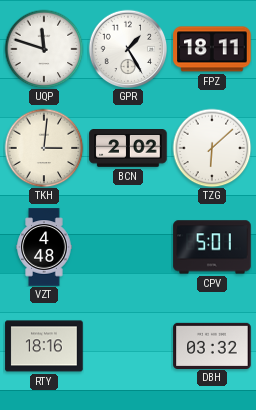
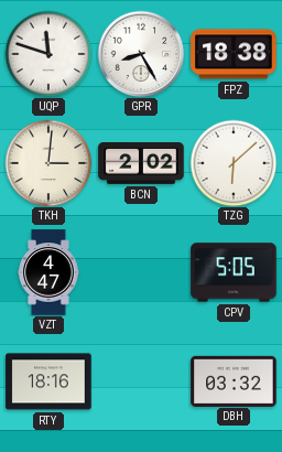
GPR: 1:25 -> 8:25
FPZ: 18:11 -> 18:38
VZT: 4:48 -> 4:47
CPV: 5:01 -> 5:05
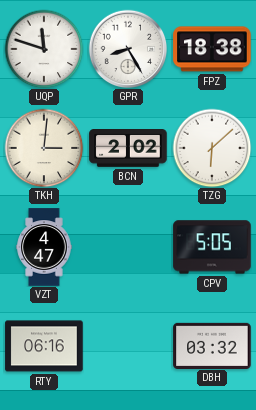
RTY: 18:16 -> 06:16
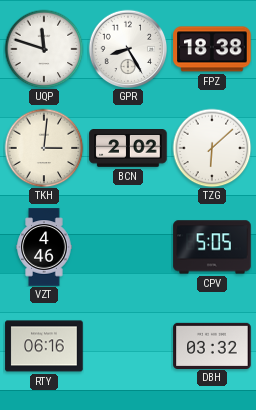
VZT: 4:47 -> 4:46
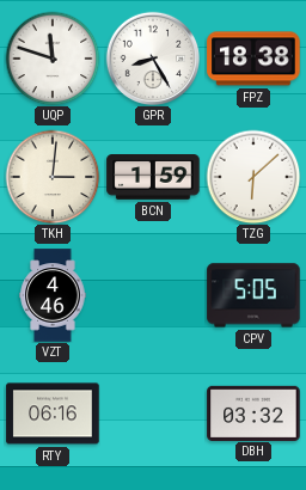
BCN: 2:02 -> 1:59
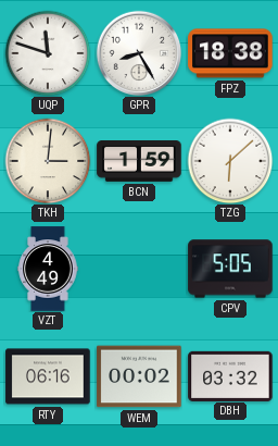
VZT: 4:46 -> 4:49
WEM: none -> 00:02
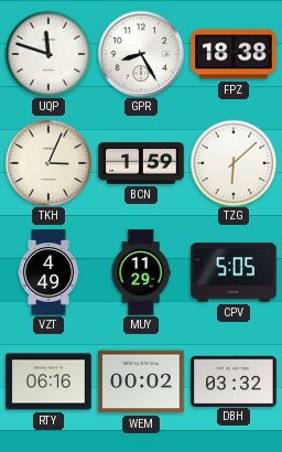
TKH: 3:01 -> 3:04
MUY: none -> 11:29
